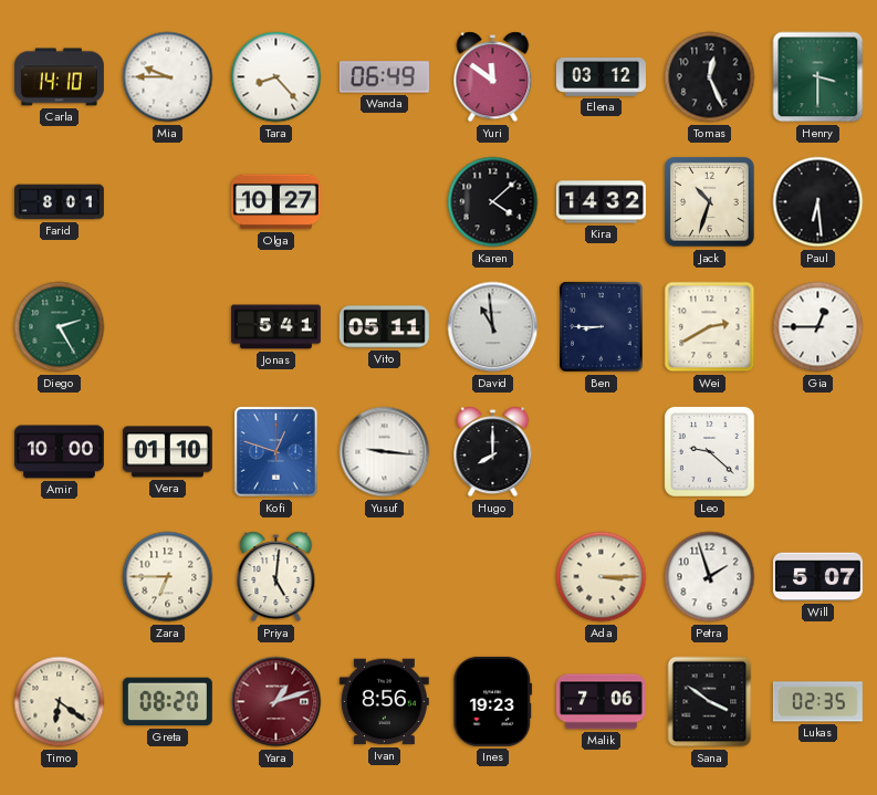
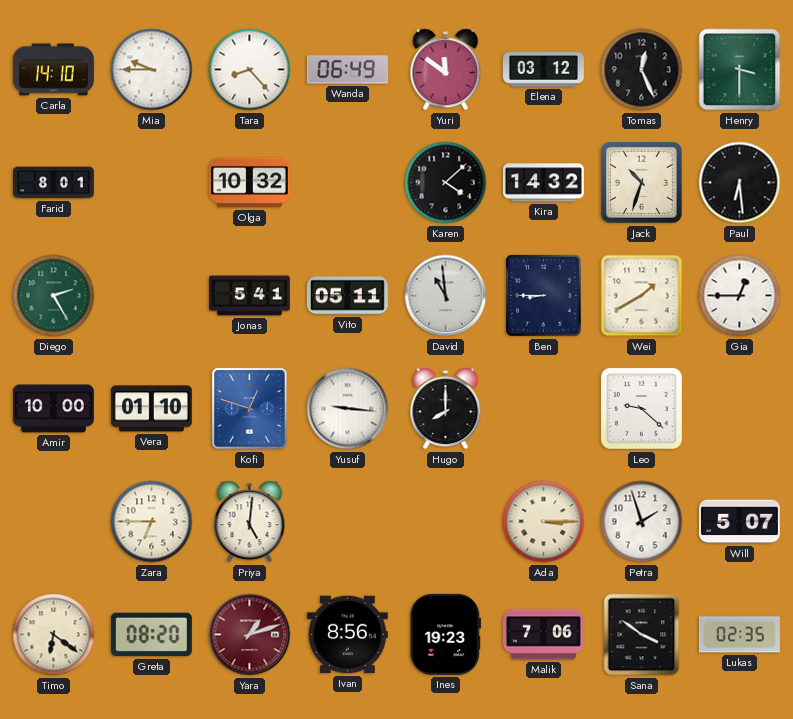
Olga: 10:27 -> 10:32
Wei: 2:40 -> 1:40
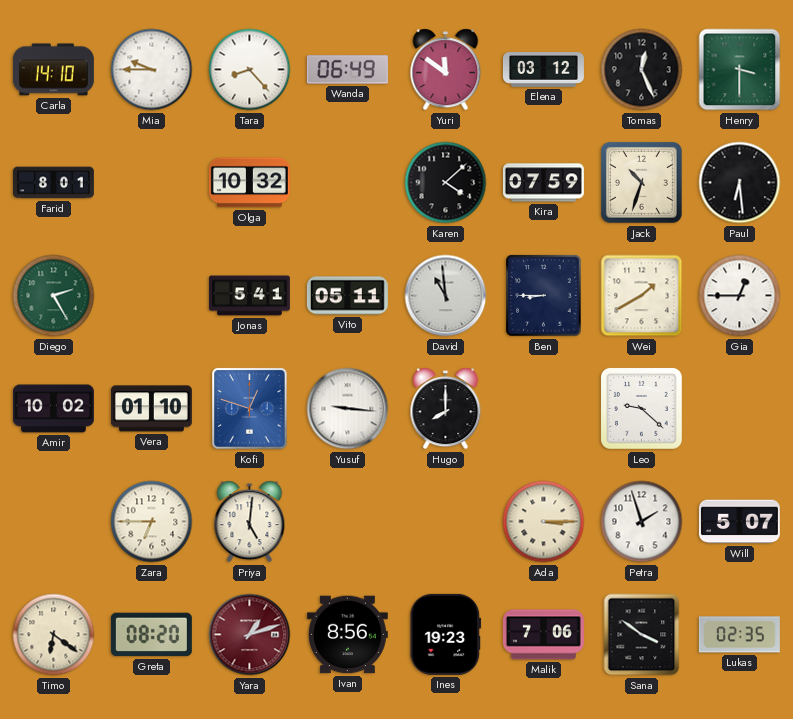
Kira: 14:32 -> 07:59
Amir: 10:00 -> 10:02
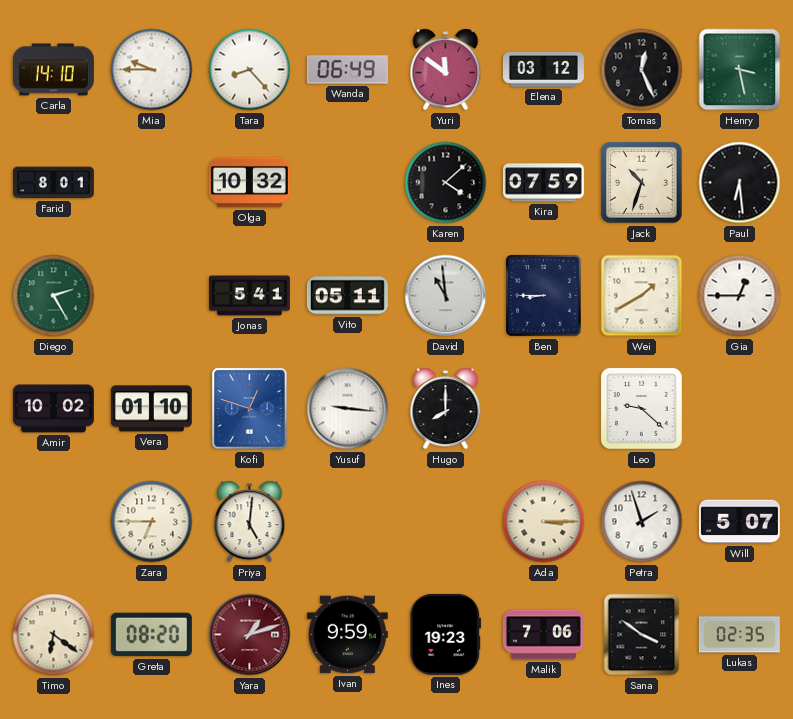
Henry: 3:30 -> 3:28
Ivan: 8:56 -> 9:59
